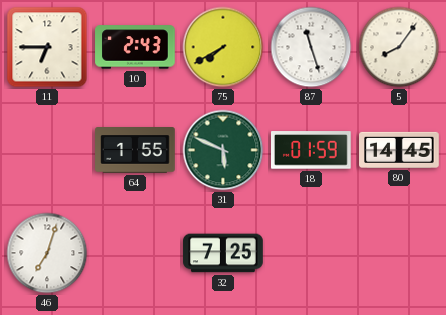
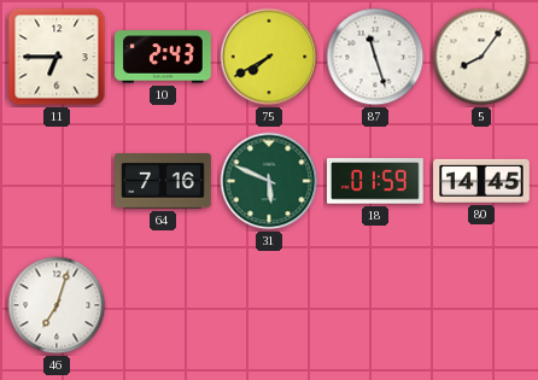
64: 1:55 -> 7:16
32: 7:25 -> none
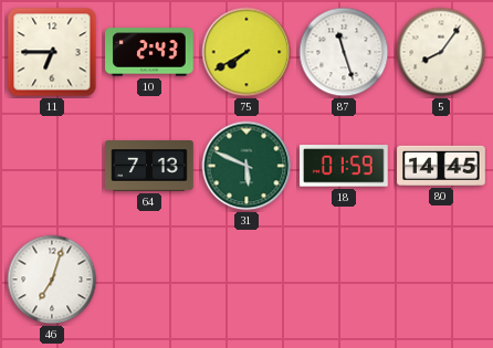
64: 7:16 -> 7:13
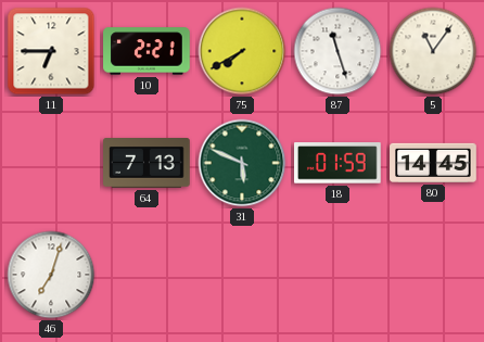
10: 2:43 -> 2:21
5: 8:06 -> 11:06
